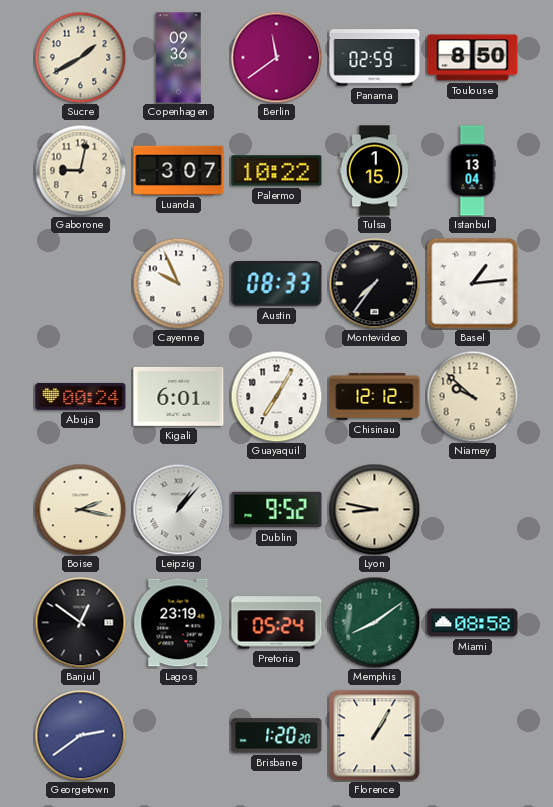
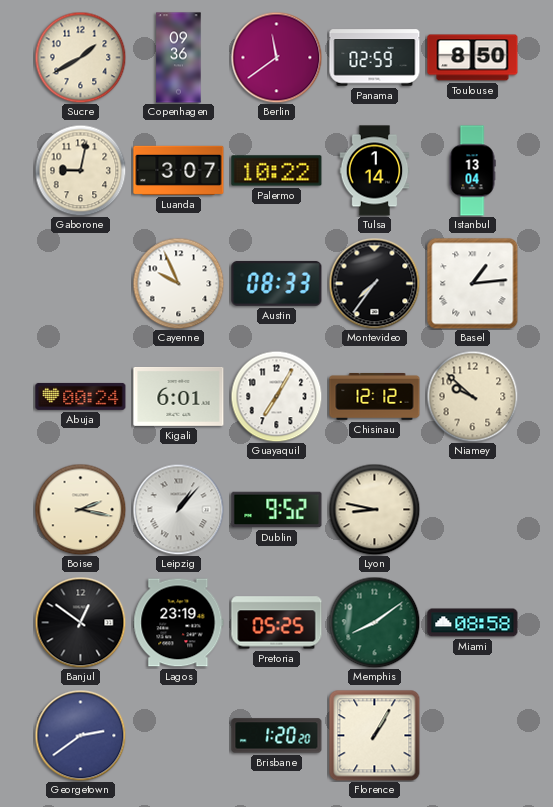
Tulsa: 1:15 -> 1:14
Pretoria: 05:24 -> 05:25
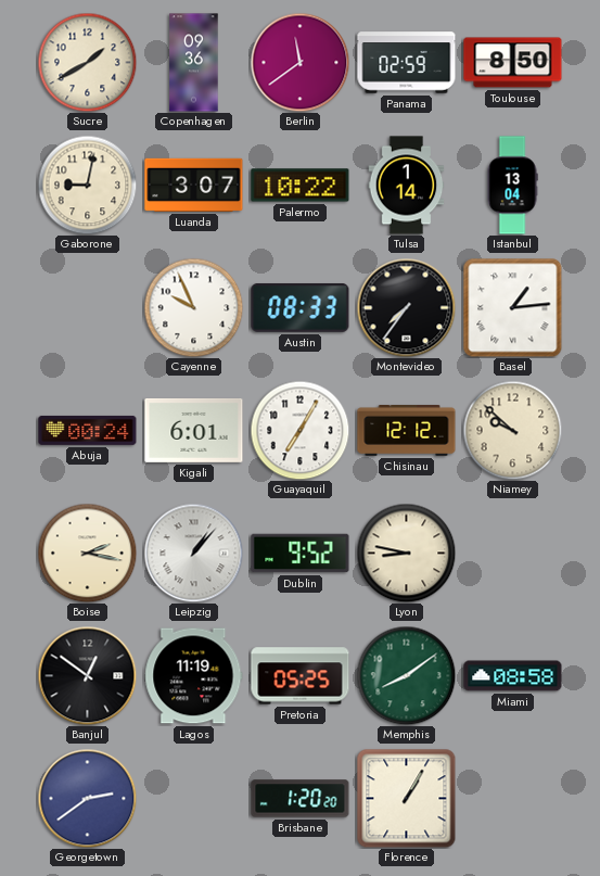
Lagos: 23:19 -> 11:19
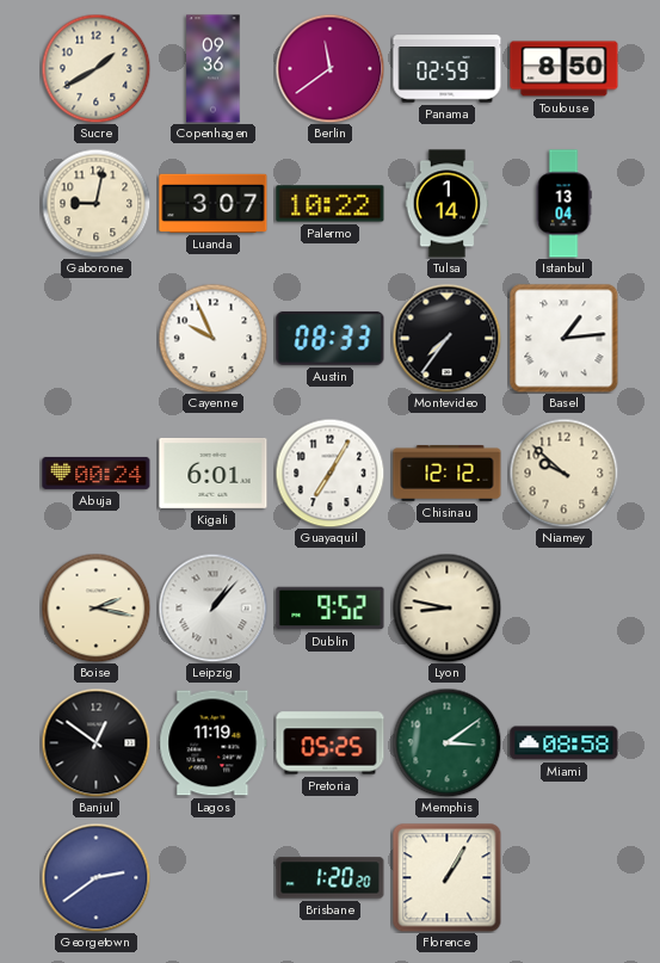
Memphis: 8:09 -> 3:09
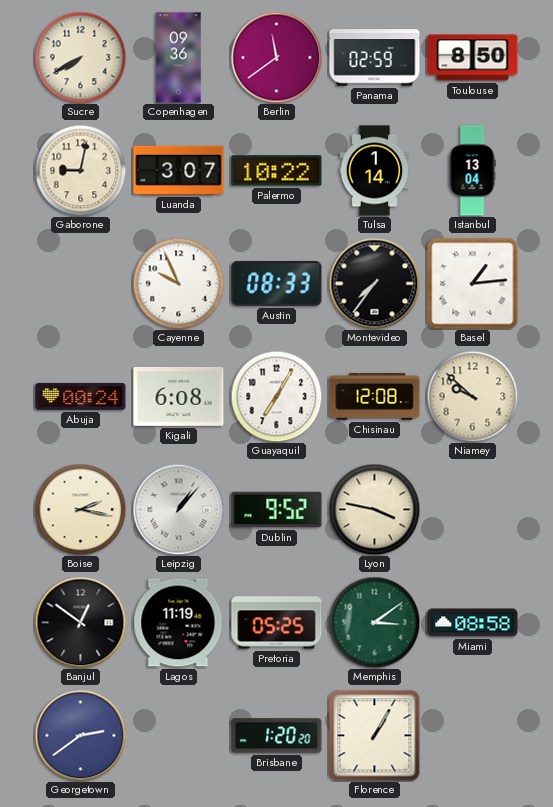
Sucre: 1:40 -> 7:40
Kigali: 6:01 -> 6:08
Chisinau: 12:12 -> 12:08
Lyon: 8:47 -> 3:47
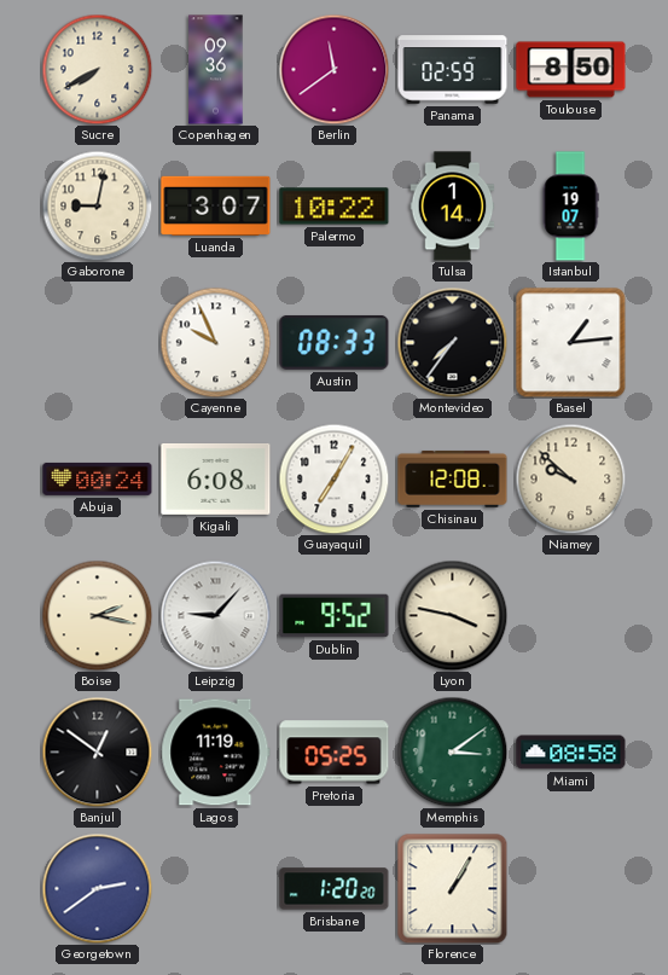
Istanbul: 13:04 -> 19:07
Leipzig: 1:07 -> 9:07
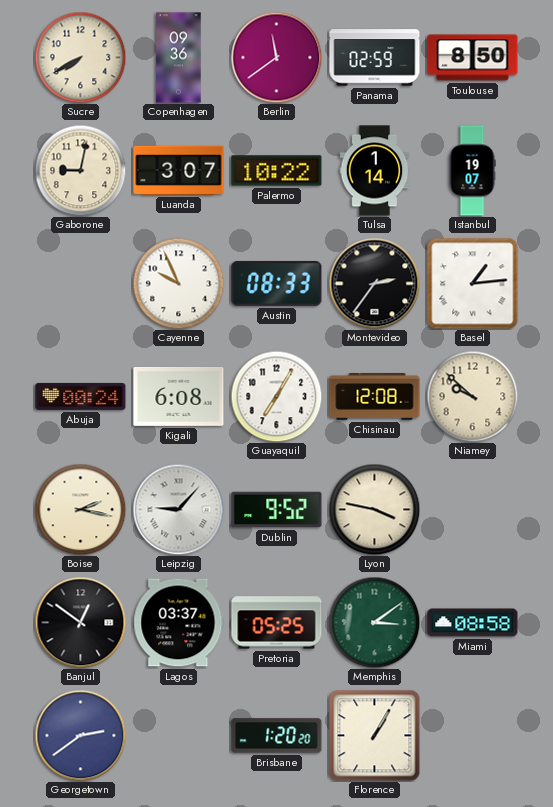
Montevideo: 7:36 -> 2:36
Lagos: 11:19 -> 03:37
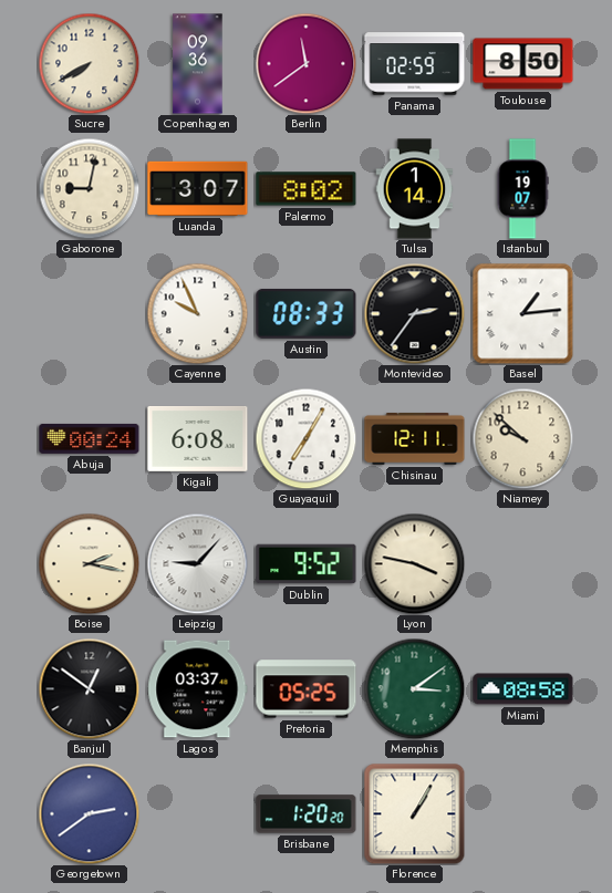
Palermo: 10:22 -> 8:02
Chisinau: 12:08 -> 12:11
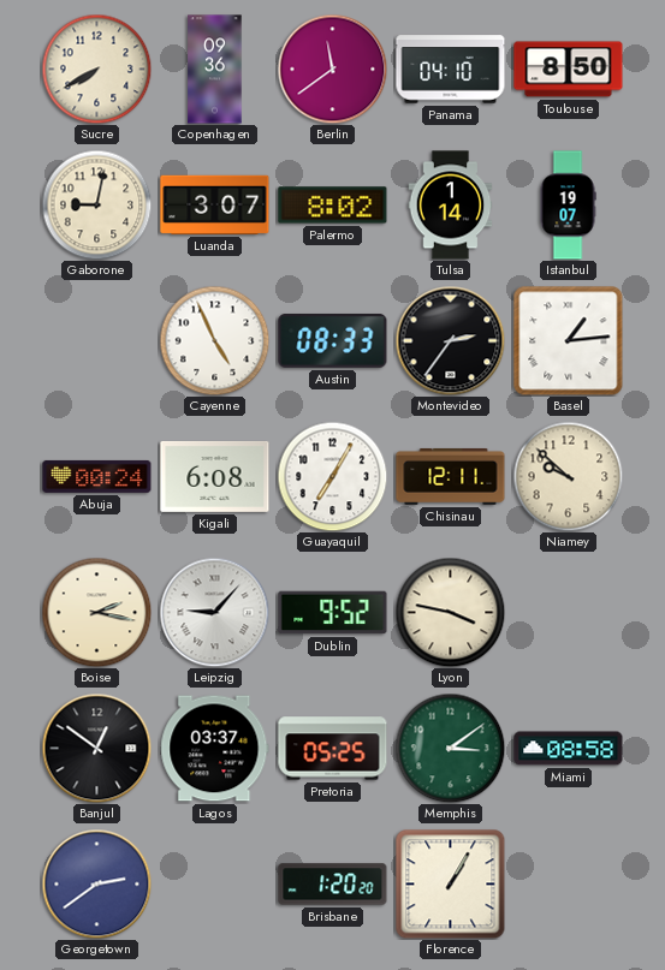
Panama: 02:59 -> 04:10
Cayenne: 9:56 -> 4:56
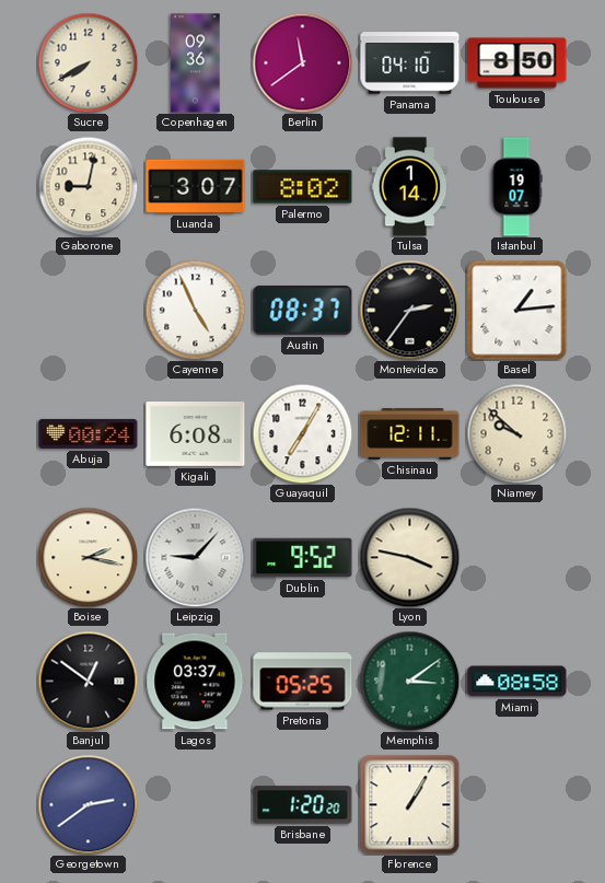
Austin: 08:33 -> 08:37
